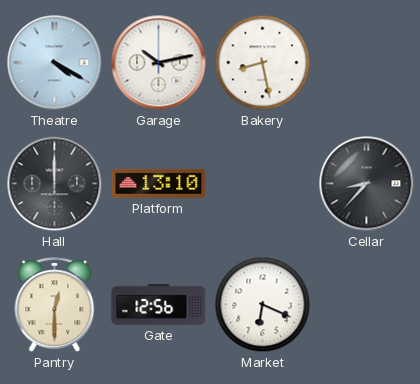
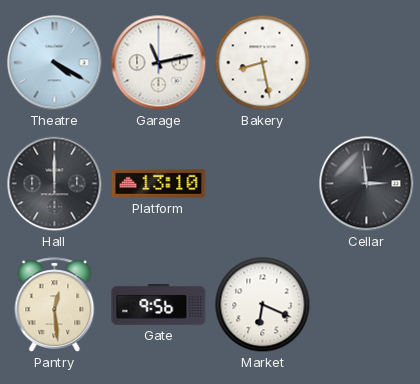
Garage: 10:13 -> 11:13
Cellar: 8:37 -> 2:59
Pantry: 12:30 -> 12:29
Gate: 12:56 -> 9:56
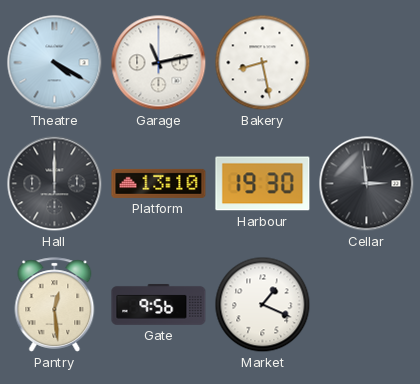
Harbour: none -> 19:30
Market: 6:19 -> 1:19
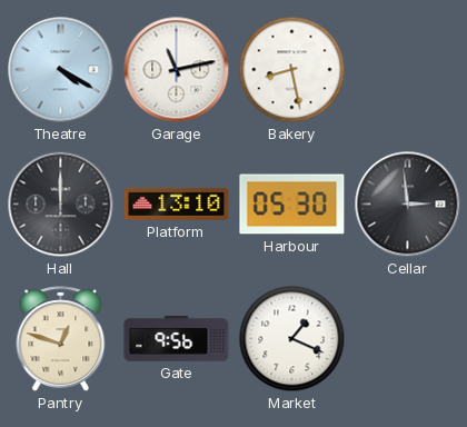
Harbour: 19:30 -> 05:30
Pantry: 12:29 -> 12:48
